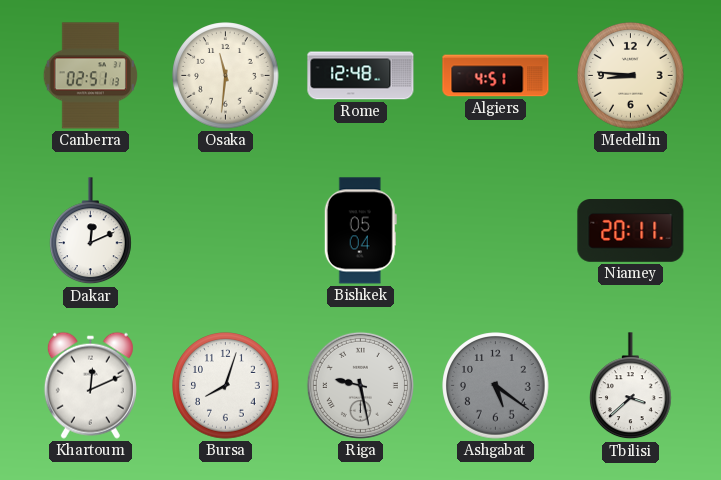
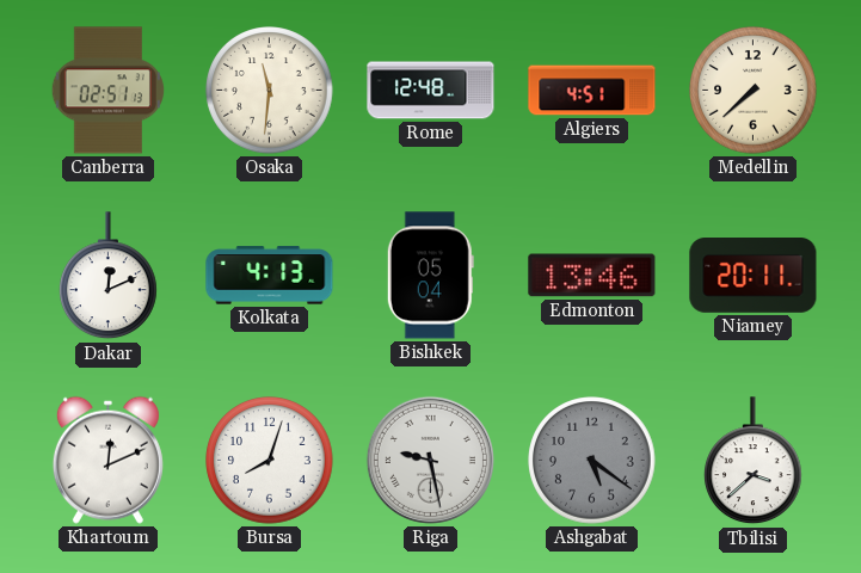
Medellin: 8:46 -> 7:38
Kolkata: none -> 4:13
Edmonton: none -> 13:46
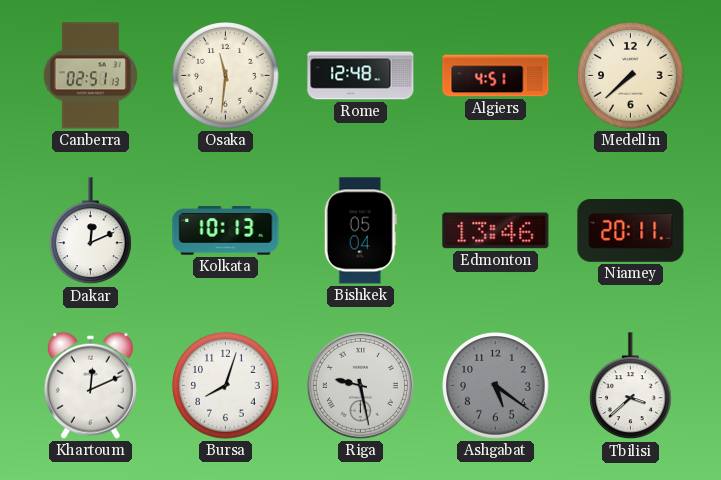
Kolkata: 4:13 -> 10:13
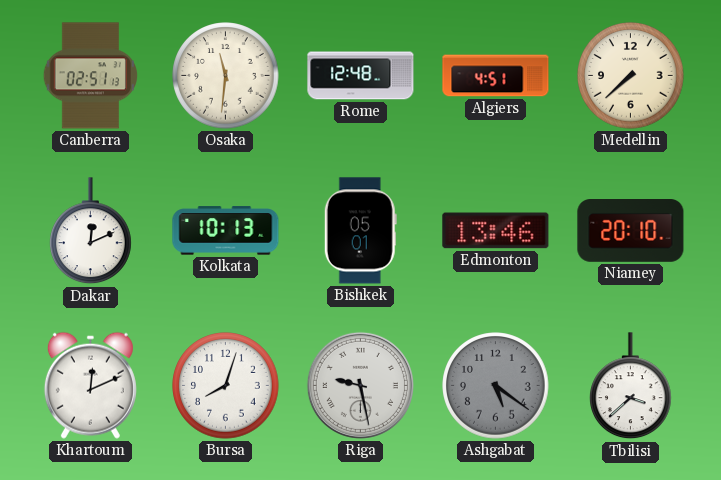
Bishkek: 05:04 -> 05:01
Niamey: 20:11 -> 20:10
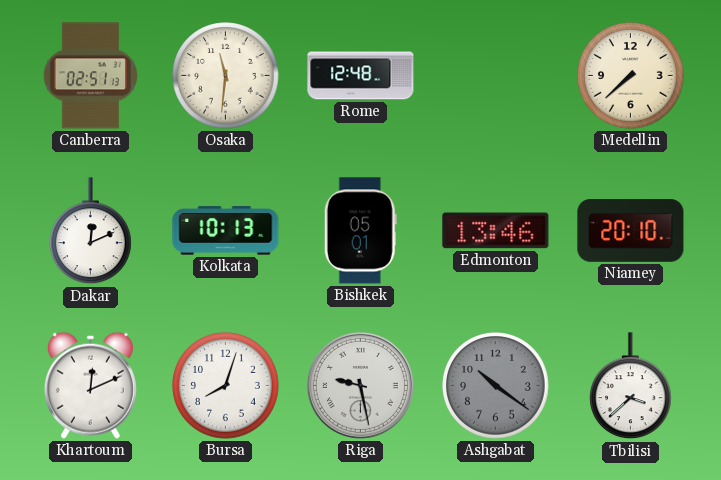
Algiers: 4:51 -> none
Ashgabat: 5:21 -> 10:21
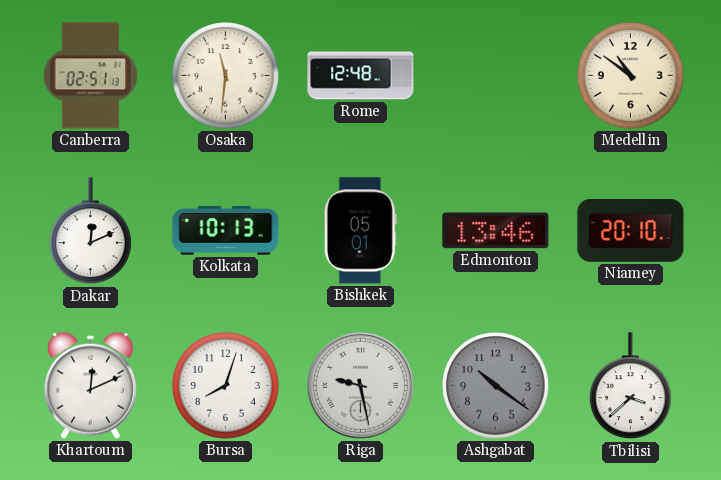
Medellin: 7:38 -> 10:51
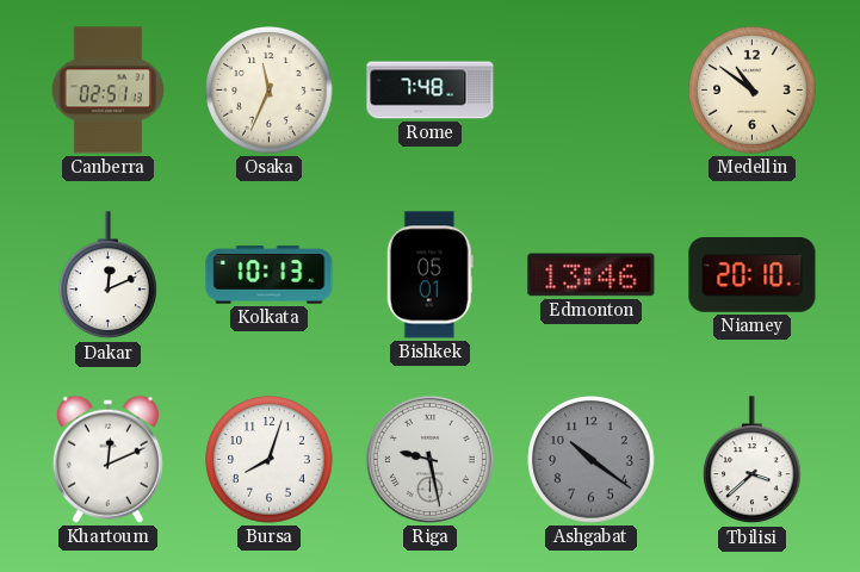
Osaka: 11:31 -> 11:34
Rome: 12:48 -> 7:48
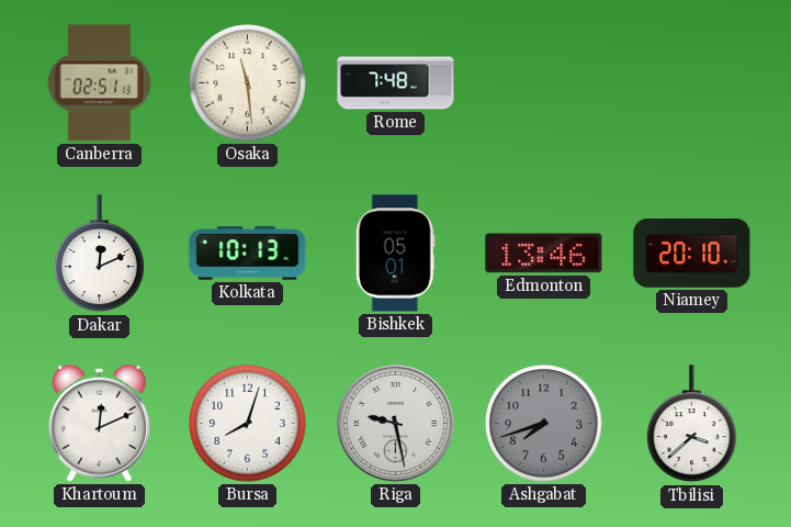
Osaka: 11:34 -> 11:29
Medellin: 10:51 -> none
Ashgabat: 10:21 -> 7:42
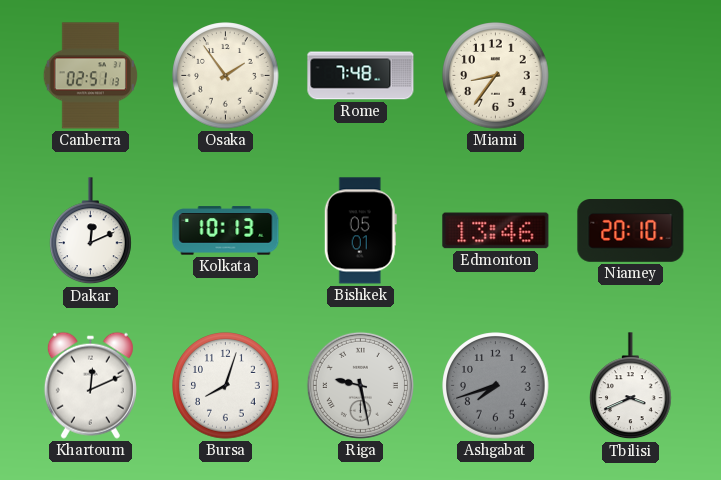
Osaka: 11:29 -> 1:54
Miami: none -> 8:36
Tbilisi: 3:38 -> 3:41
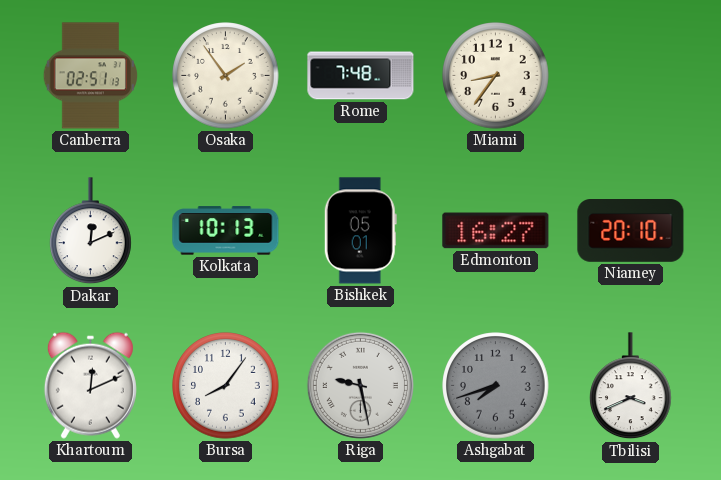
Edmonton: 13:46 -> 16:27
Bursa: 8:03 -> 8:06
